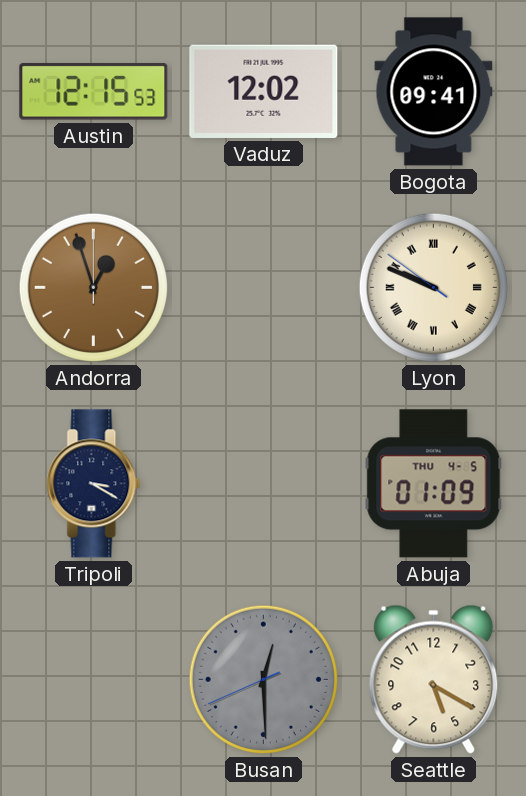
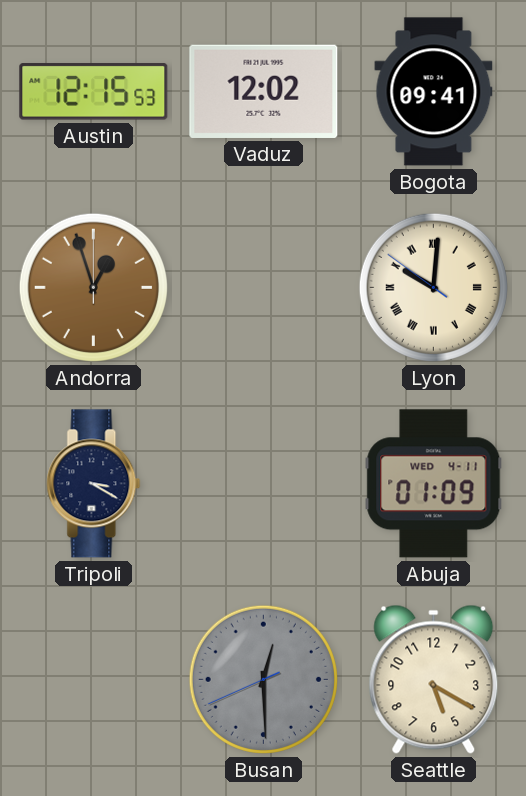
Lyon: 9:48 -> 10:00
Abuja date: THU 4-5 -> WED 4-11
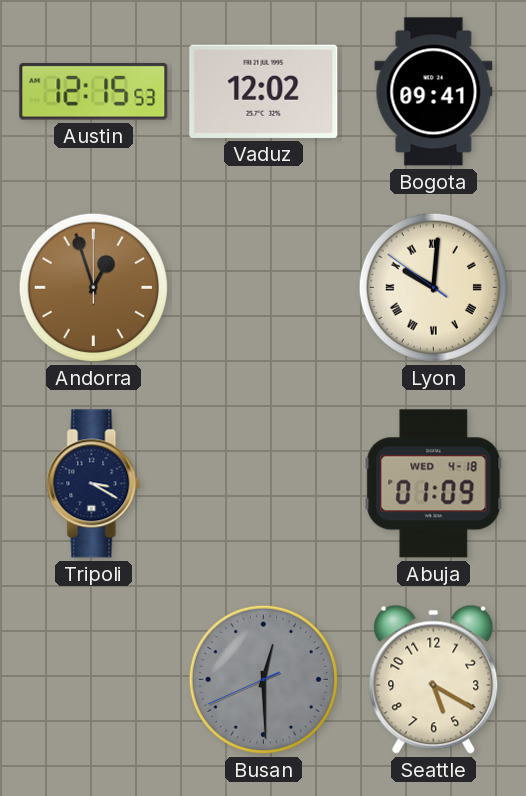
Abuja date: WED 4-11 -> WED 4-18
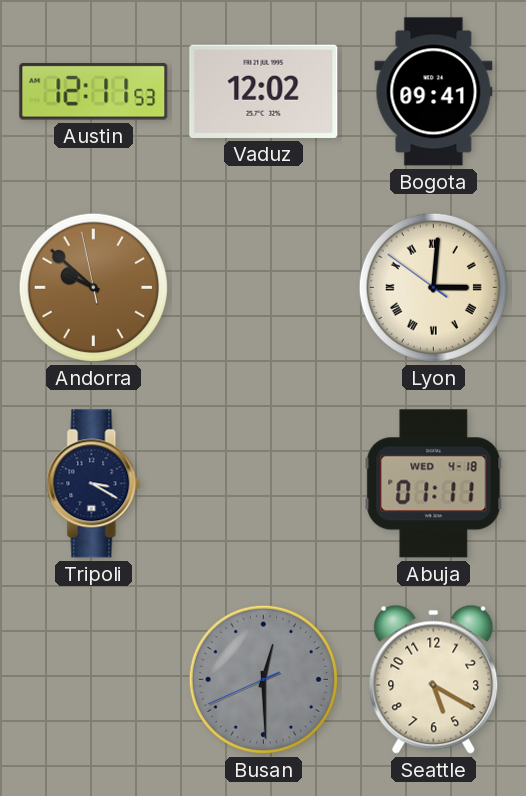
Austin: 12:15 -> 12:11
Andorra: 12:57 -> 9:51
Lyon: 10:00 -> 3:00
Abuja: 01:09 -> 01:11
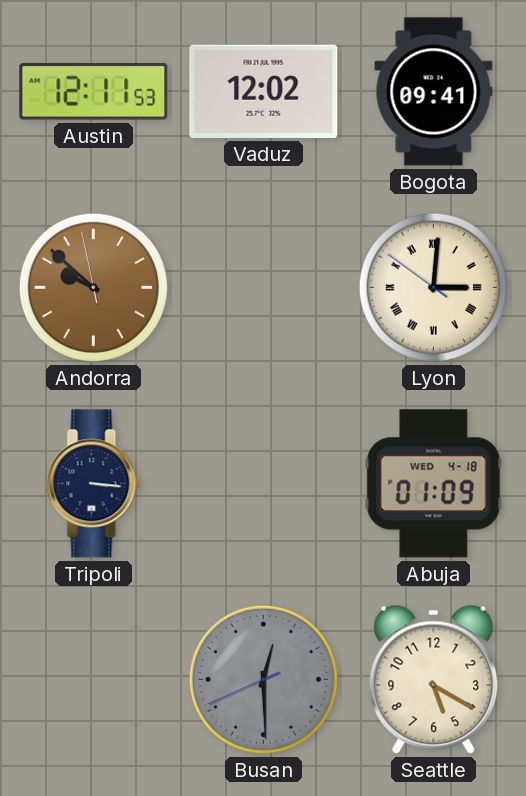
Tripoli: 3:20 -> 3:16
Abuja: 01:11 -> 01:09
